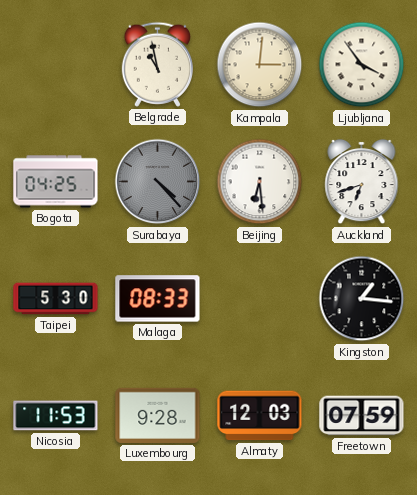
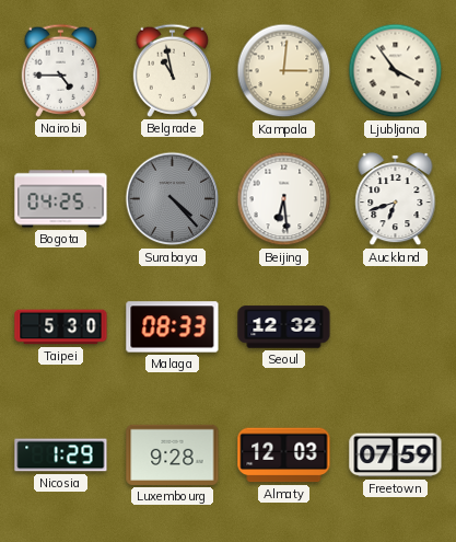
Nairobi: none -> 4:45
Seoul: none -> 12:32
Kingston: 1:16 -> none
Nicosia: 11:53 -> 1:29
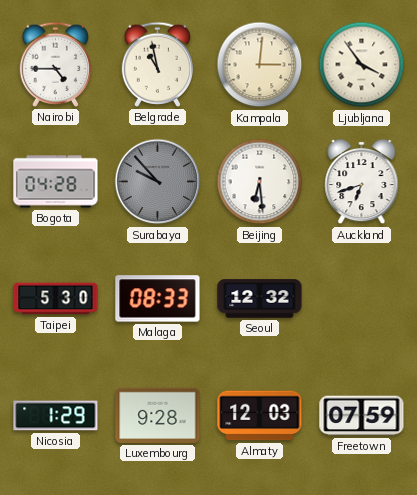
Bogota: 04:25 -> 04:28
Surabaya: 4:23 -> 9:53
